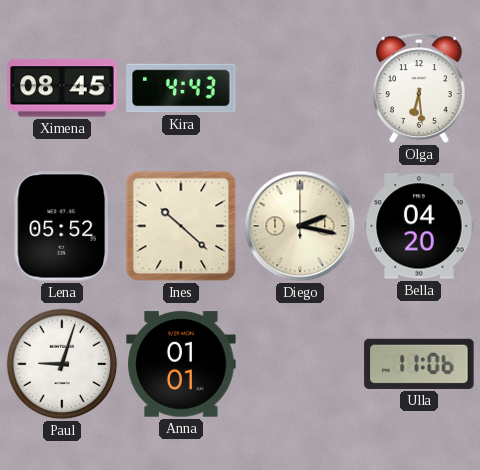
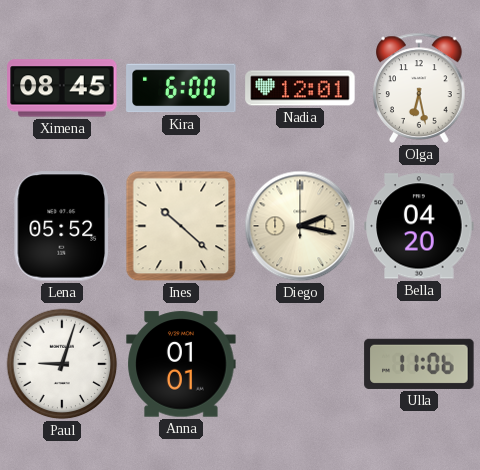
Kira: 4:43 -> 6:00
Nadia: none -> 12:01
Olga: 6:29 -> 6:28
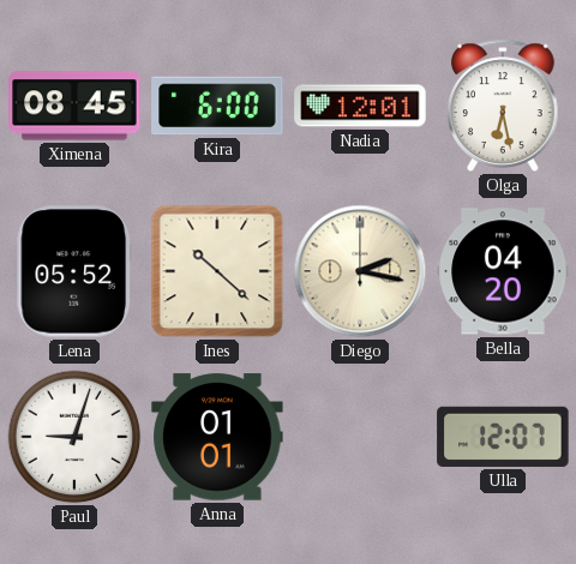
Ulla: 11:06 -> 12:07
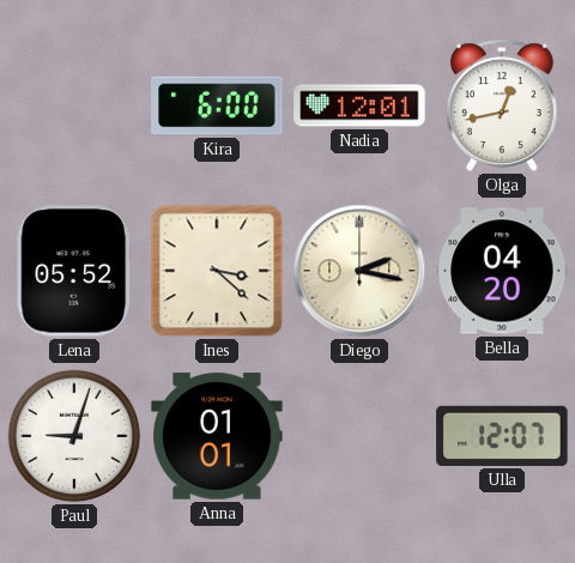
Ximena: 08:45 -> none
Olga: 6:28 -> 12:43
Ines: 10:22 -> 3:22
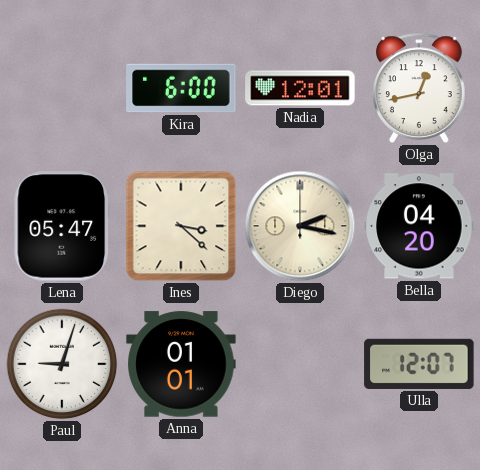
Lena: 05:52 -> 05:47
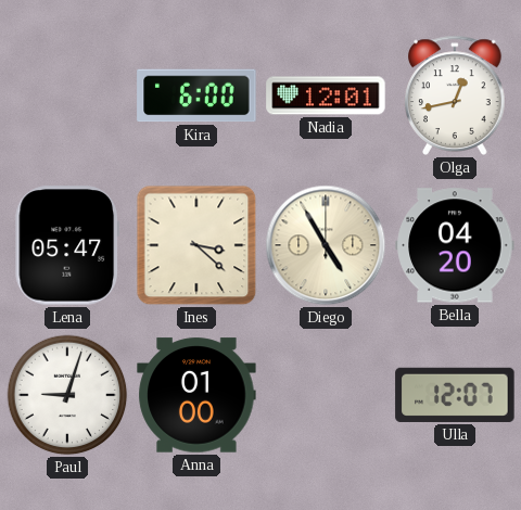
Diego: 2:17 -> 4:55
Anna: 01:01 -> 01:00
